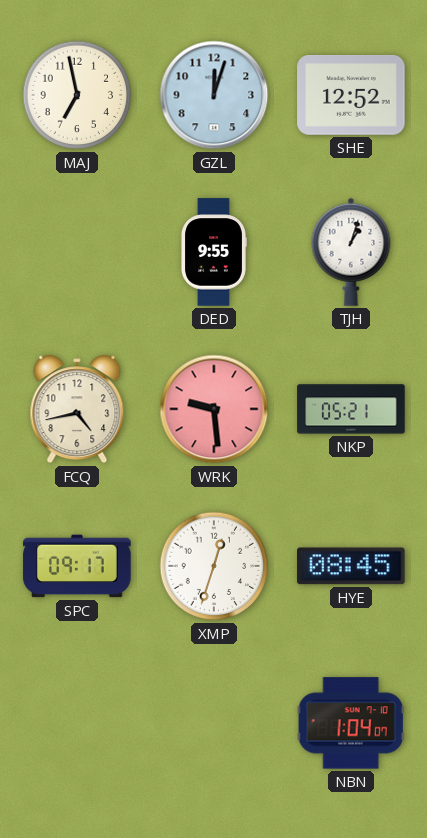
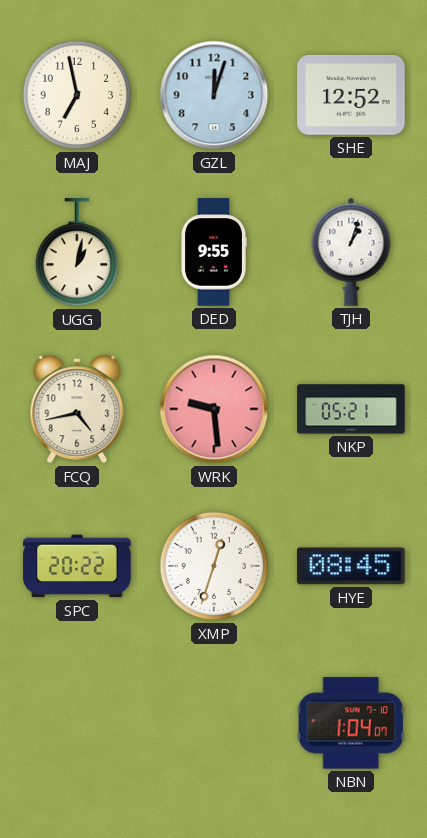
UGG: none -> 1:02
SPC: 09:17 -> 20:22
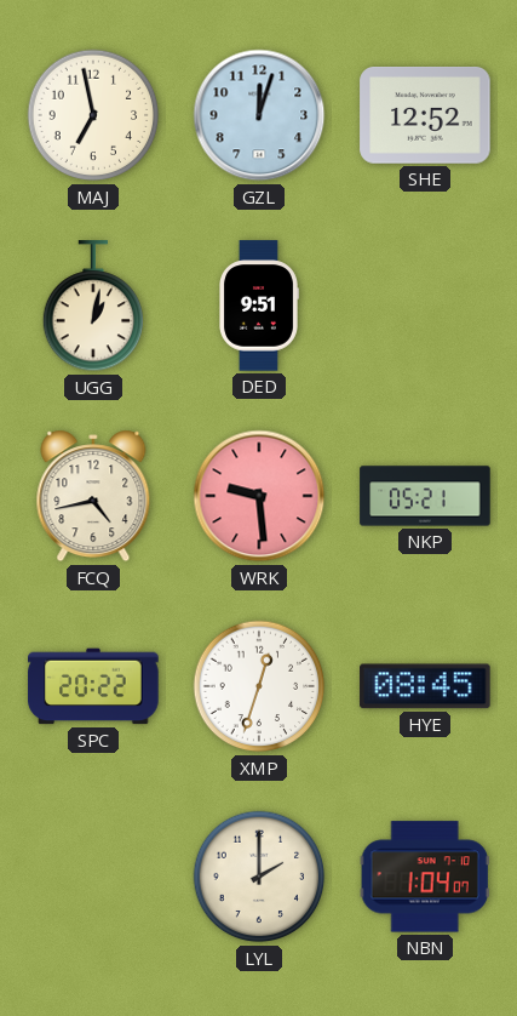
DED: 9:55 -> 9:51
TJH: 1:03 -> none
LYL: none -> 2:00
